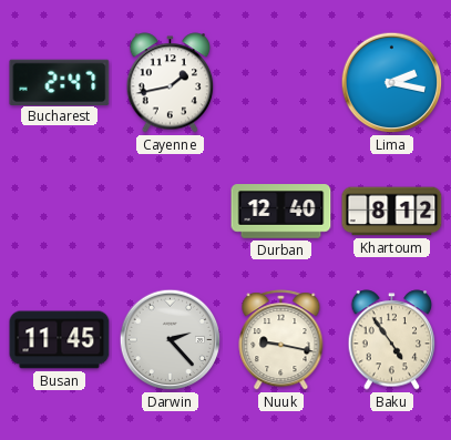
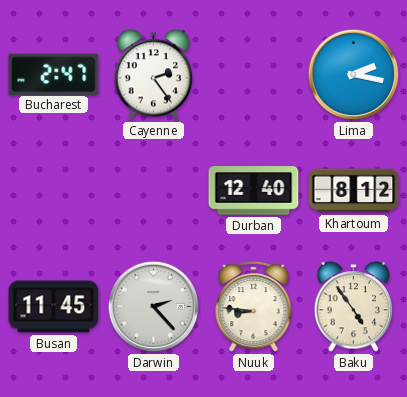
Cayenne: 1:43 -> 2:24
Nuuk: 9:17 -> 8:46
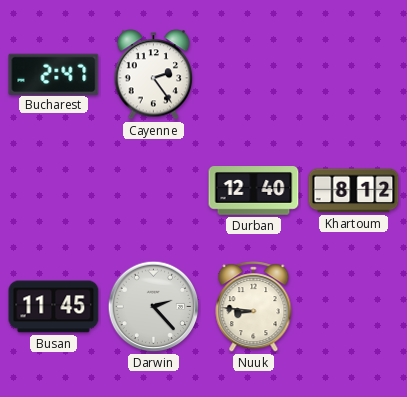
Lima: 2:17 -> none
Baku: 4:54 -> none
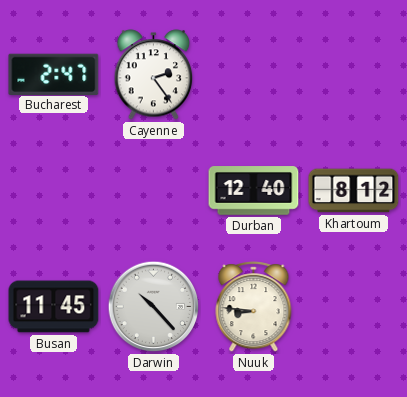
Darwin: 2:23 -> 10:23
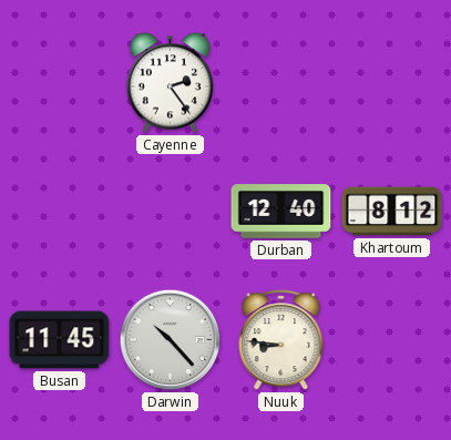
Bucharest: 2:47 -> none
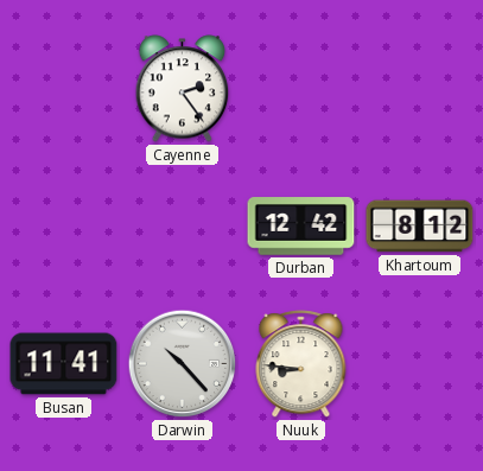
Durban: 12:40 -> 12:42
Busan: 11:45 -> 11:41
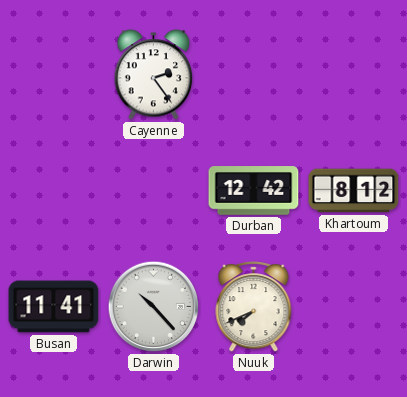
Nuuk: 8:46 -> 7:41
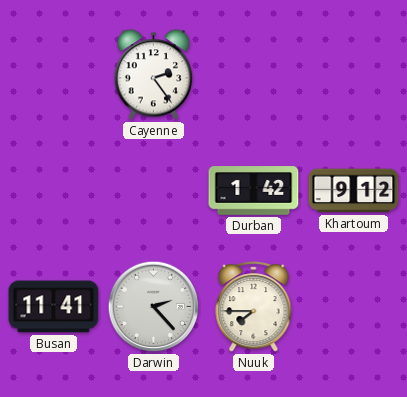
Durban: 12:42 -> 1:42
Khartoum: 8:12 -> 9:12
Darwin: 10:23 -> 2:23
Nuuk: 7:41 -> 7:45
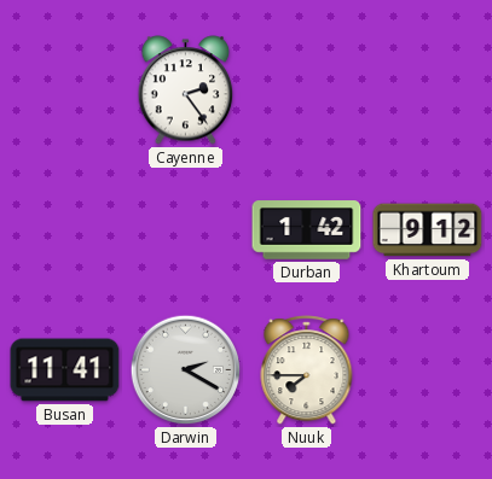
Darwin: 2:23 -> 2:20
